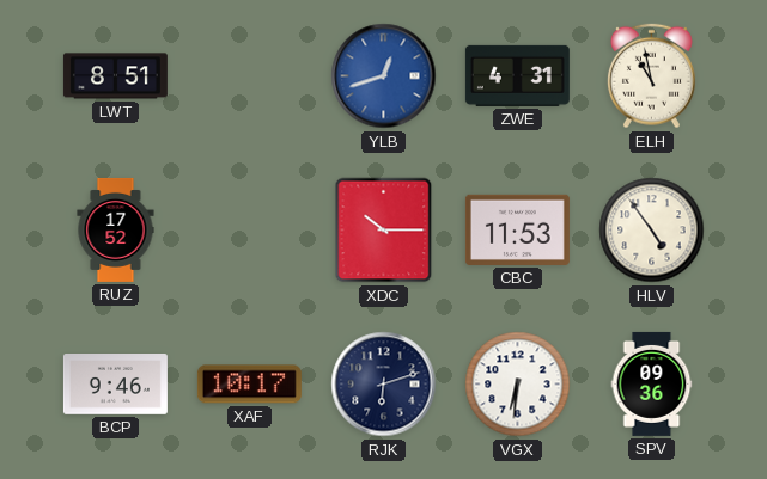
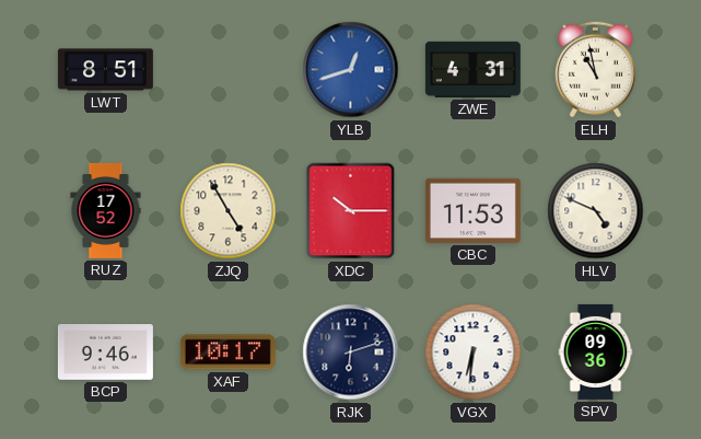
ZJQ: none -> 4:55
HLV: 4:54 -> 4:49
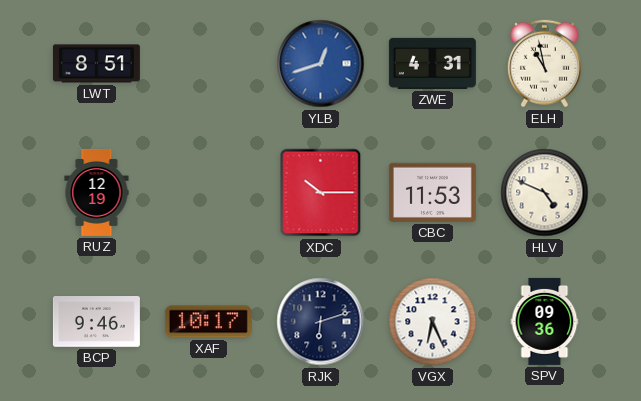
RUZ: 17:52 -> 12:19
ZJQ: 4:55 -> none
VGX: 6:31 -> 6:26
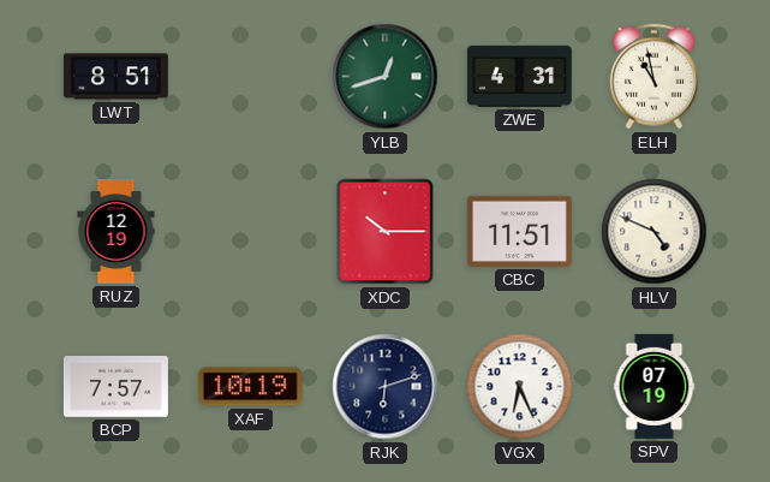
YLB dial: blue -> green
CBC: 11:53 -> 11:51
BCP: 9:46 -> 7:57
XAF: 10:17 -> 10:19
SPV: 09:36 -> 07:19
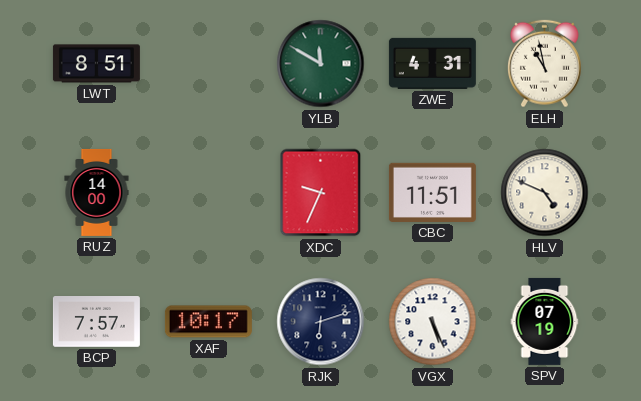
YLB: 12:42 -> 11:50
RUZ: 12:19 -> 14:00
XDC: 10:15 -> 9:34
XAF: 10:19 -> 10:17
VGX: 6:26 -> 5:26
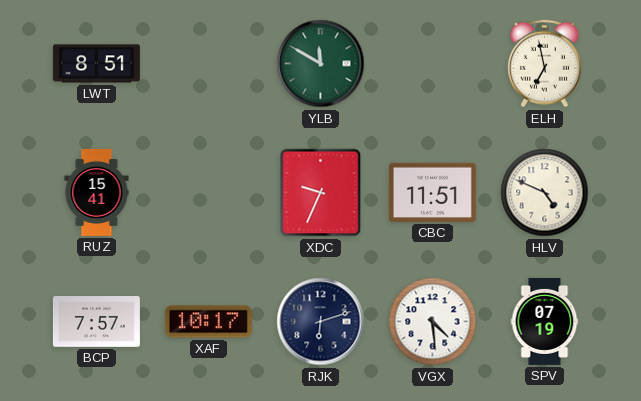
ZWE: 4:31 -> none
ELH: 10:58 -> 6:58
RUZ: 14:00 -> 15:41
VGX: 5:26 -> 4:29
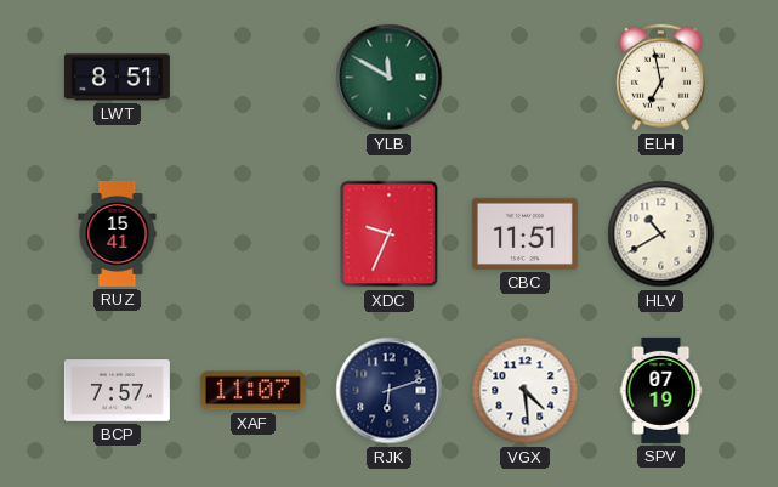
HLV: 4:49 -> 10:40
XAF: 10:17 -> 11:07
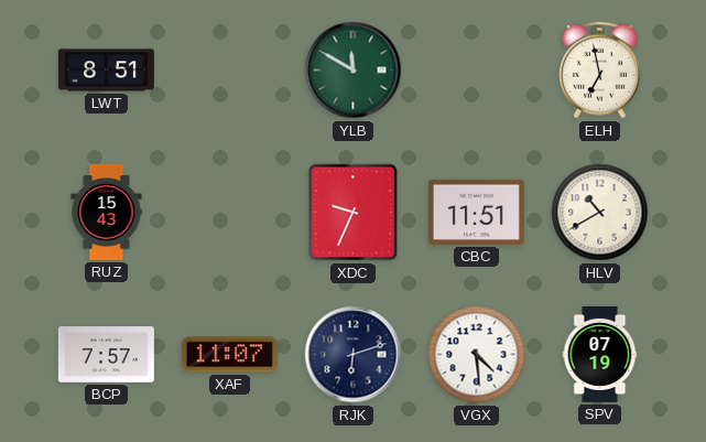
RUZ: 15:41 -> 15:43
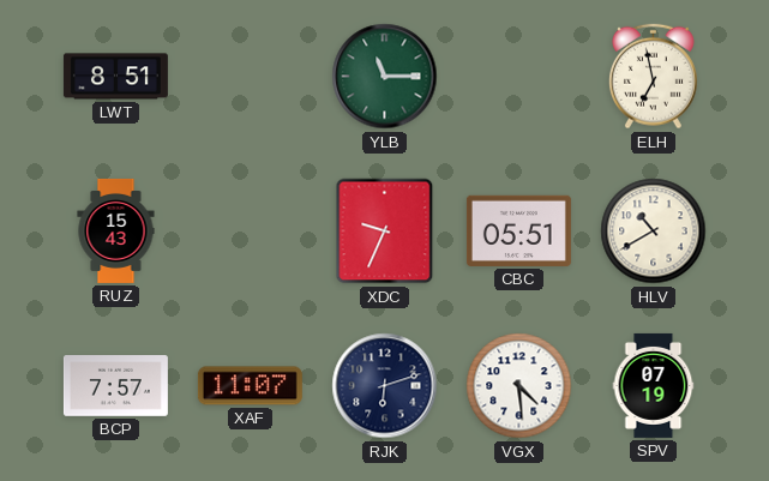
YLB: 11:50 -> 11:15
CBC: 11:51 -> 05:51
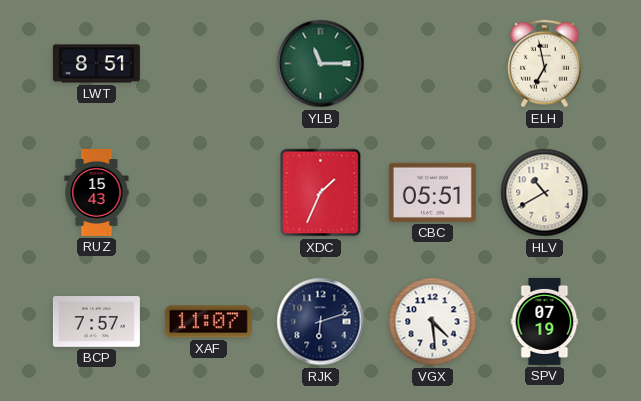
XDC: 9:34 -> 1:34
